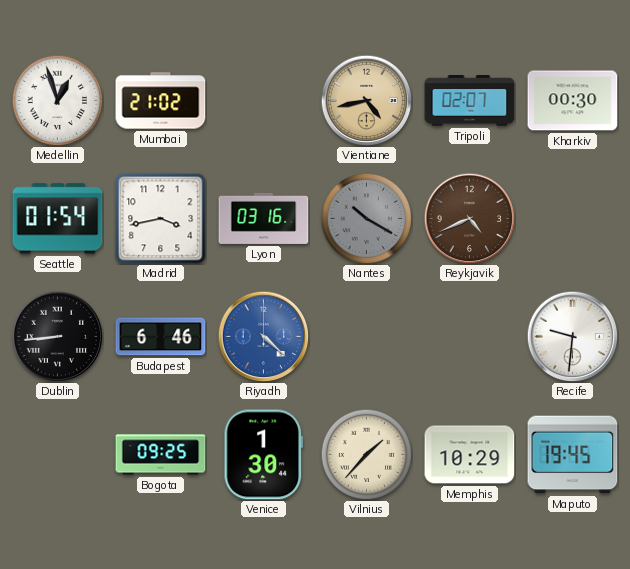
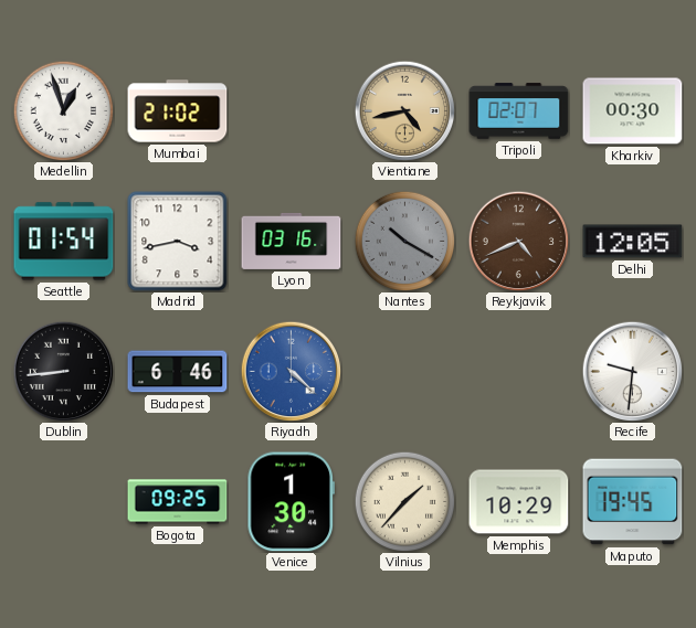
Delhi: none -> 12:05
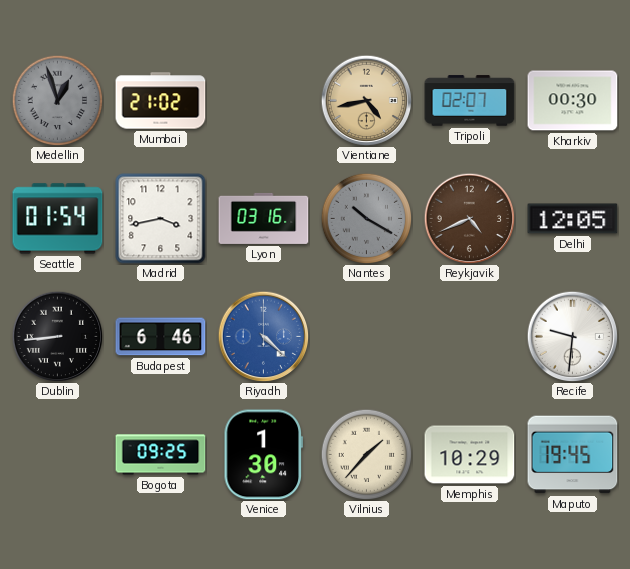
Medellin dial: white -> grey
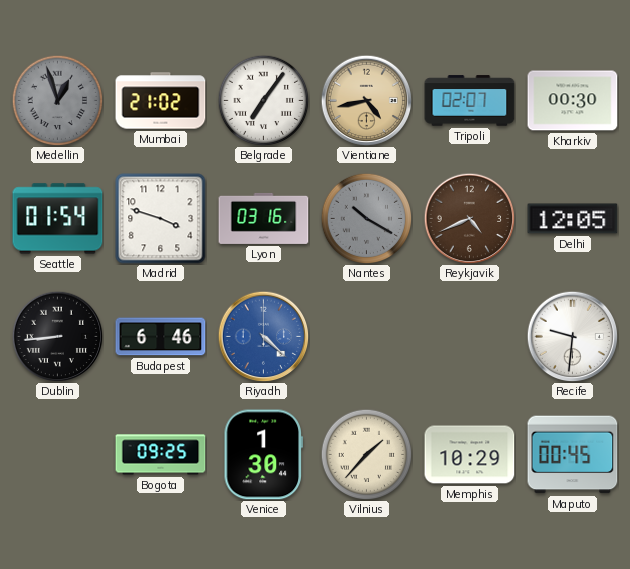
Belgrade: none -> 7:06
Madrid: 3:43 -> 3:48
Maputo: 19:45 -> 00:45
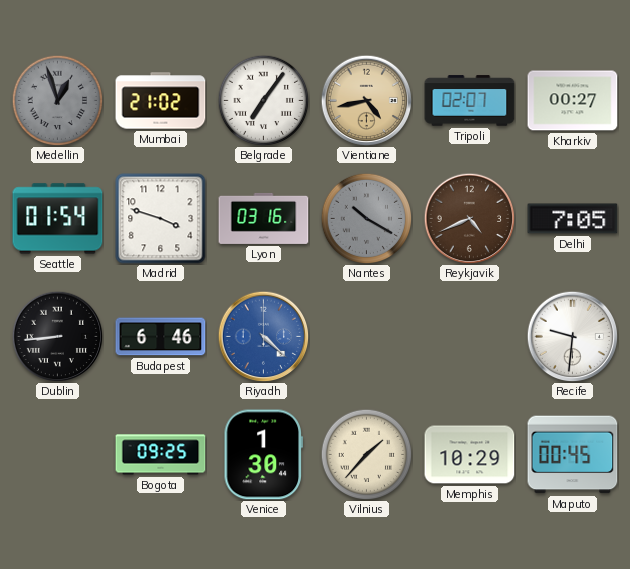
Kharkiv: 00:30 -> 00:27
Delhi: 12:05 -> 7:05
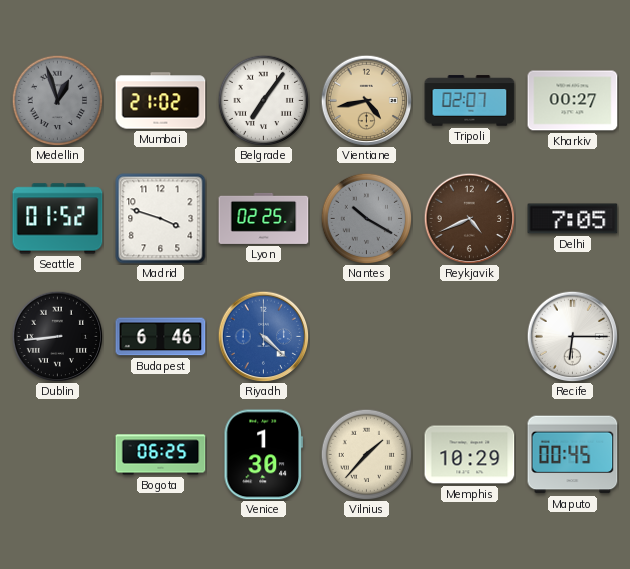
Seattle: 01:54 -> 01:52
Lyon: 03:16 -> 02:25
Recife: 9:31 -> 6:15
Bogota: 09:25 -> 06:25
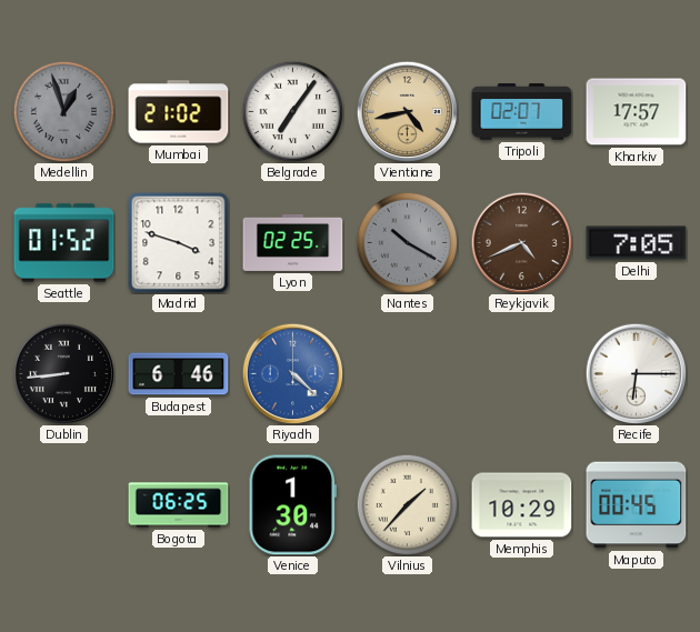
Kharkiv: 00:27 -> 17:57
